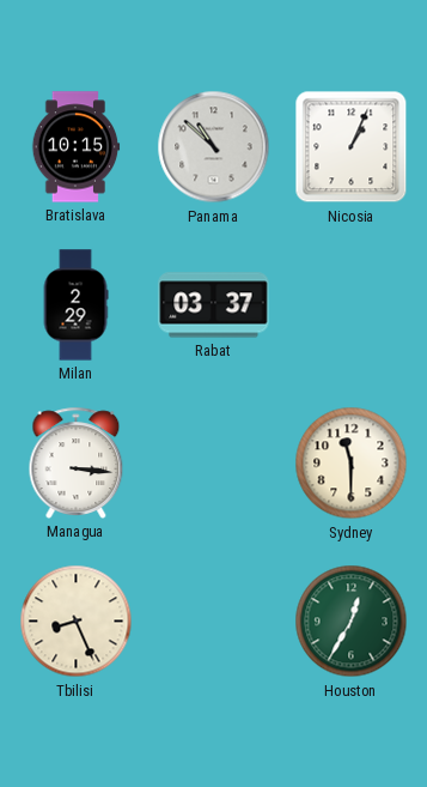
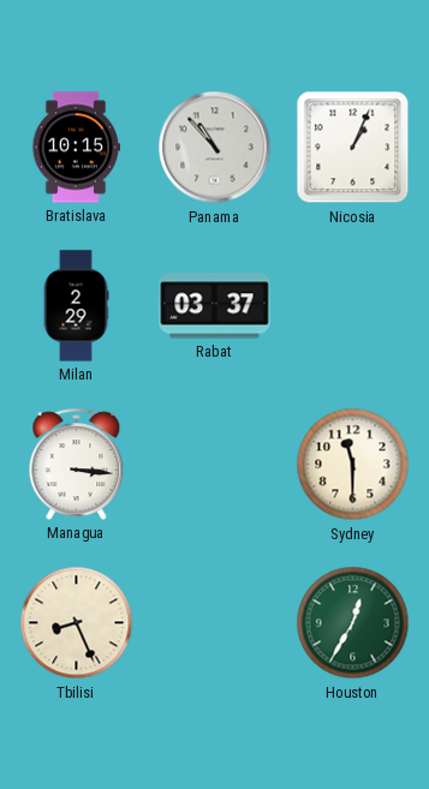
Panama: 10:52 -> 10:53
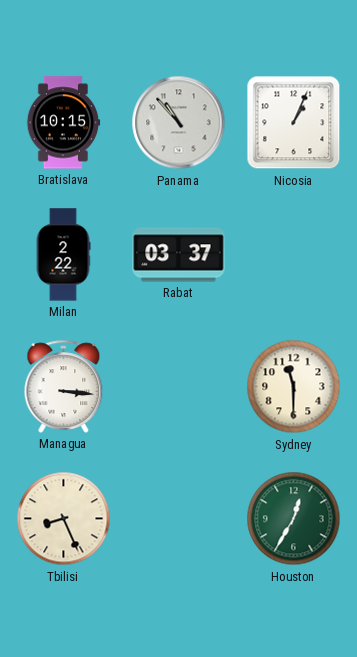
Milan: 2:29 -> 2:22
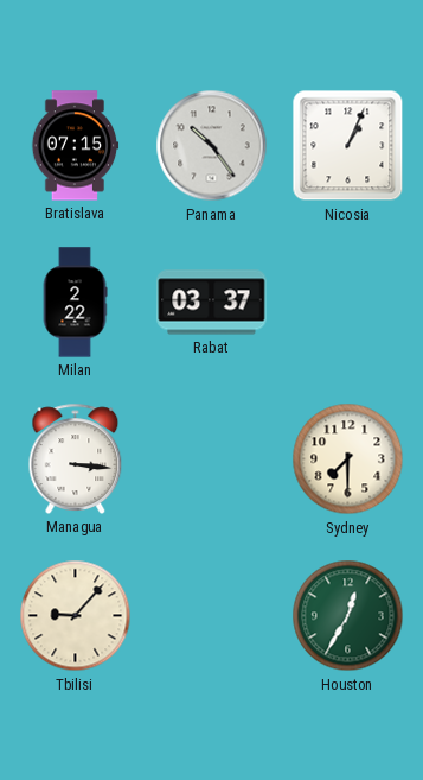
Bratislava: 10:15 -> 07:15
Panama: 10:53 -> 10:24
Sydney: 11:30 -> 7:30
Tbilisi: 8:26 -> 9:07
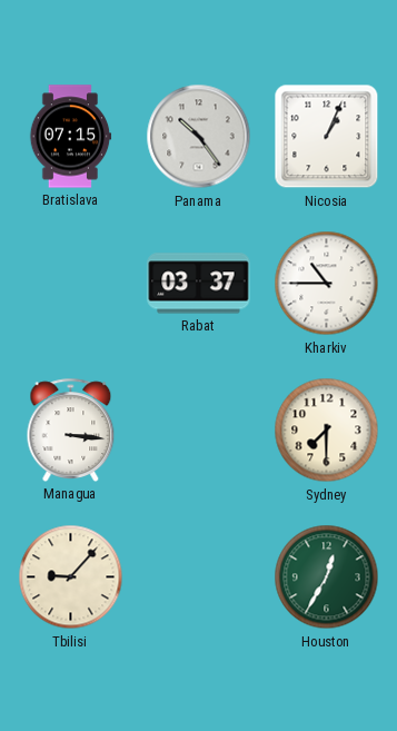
Milan: 2:22 -> none
Kharkiv: none -> 10:45
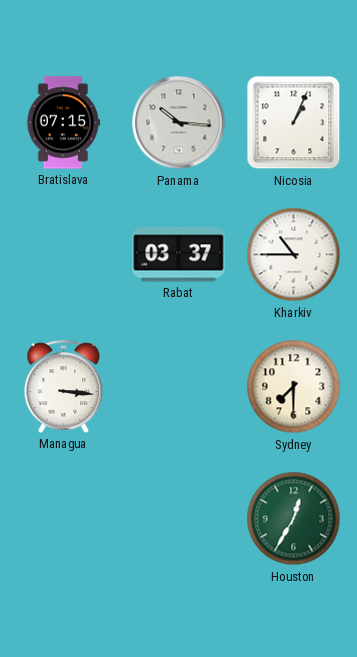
Panama: 10:24 -> 10:16
Tbilisi: 9:07 -> none
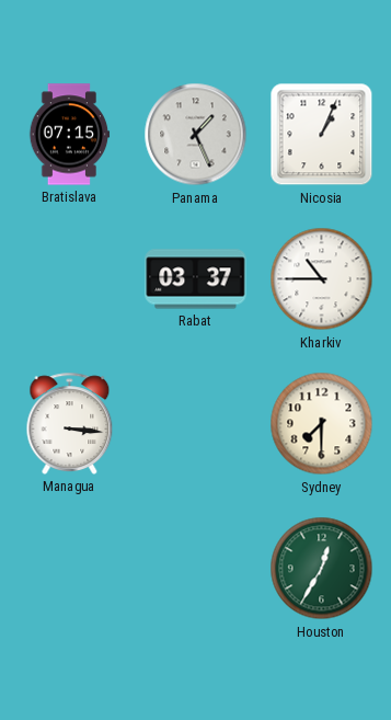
Panama: 10:16 -> 1:26
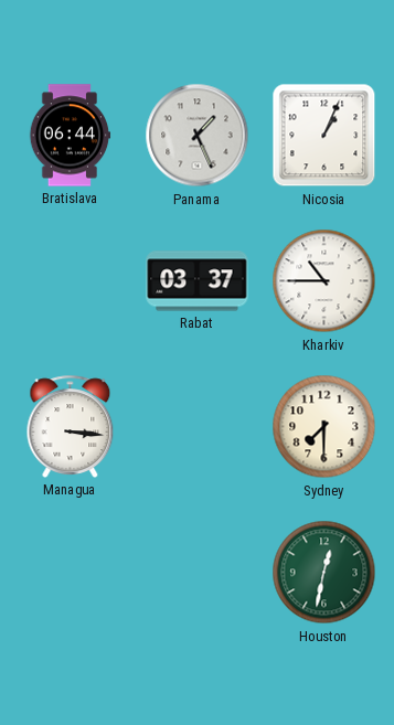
Bratislava: 07:15 -> 06:44
Houston: 12:35 -> 12:32
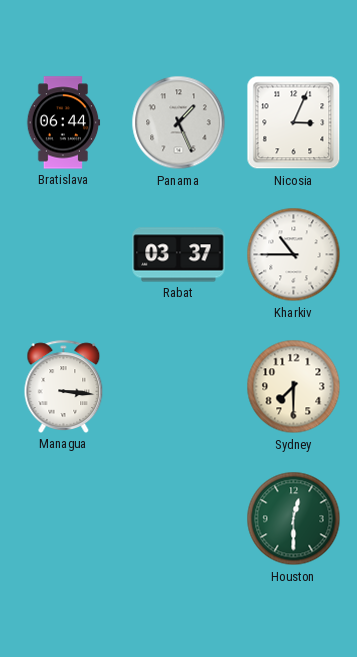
Nicosia: 1:04 -> 3:04
Houston: 12:32 -> 12:30
